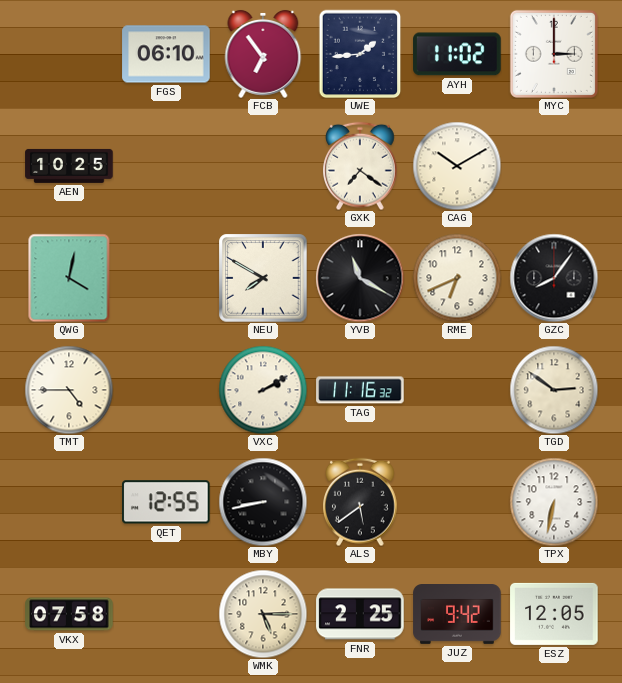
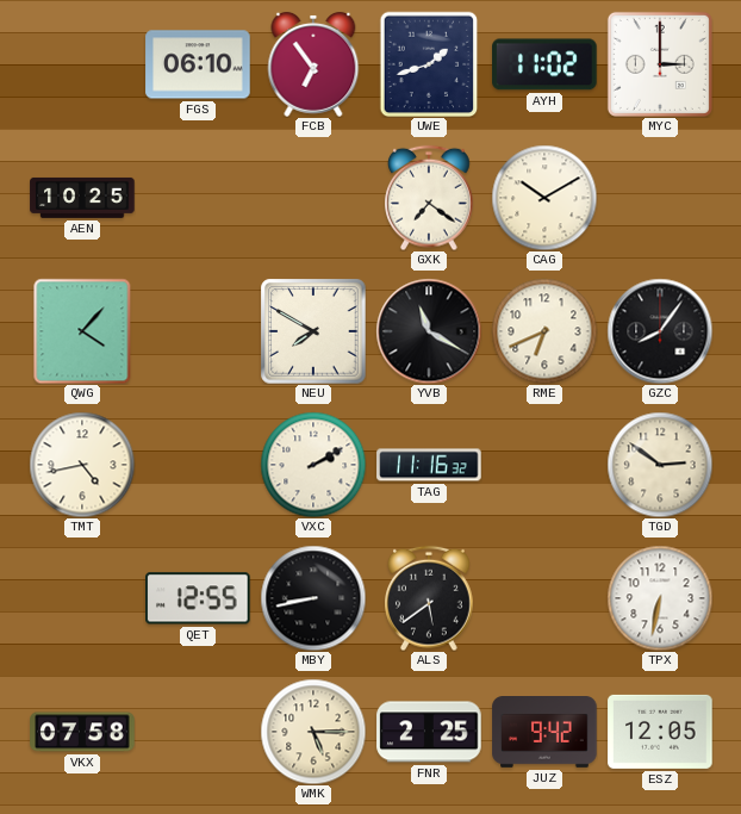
UWE: 1:44 -> 1:42
QWG: 4:02 -> 4:07
TMT: 4:45 -> 4:43
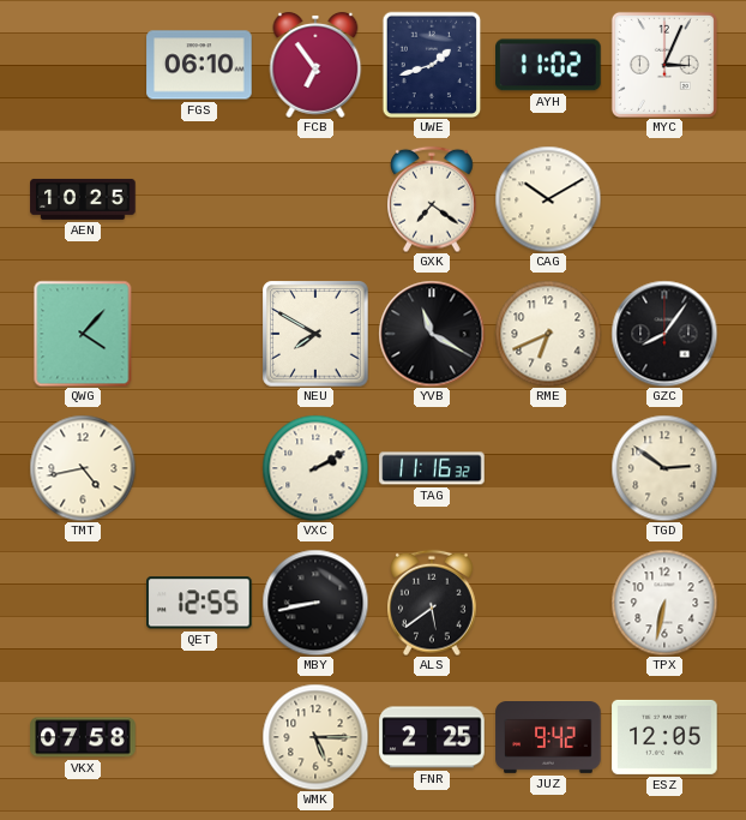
MYC: 3:00 -> 3:04
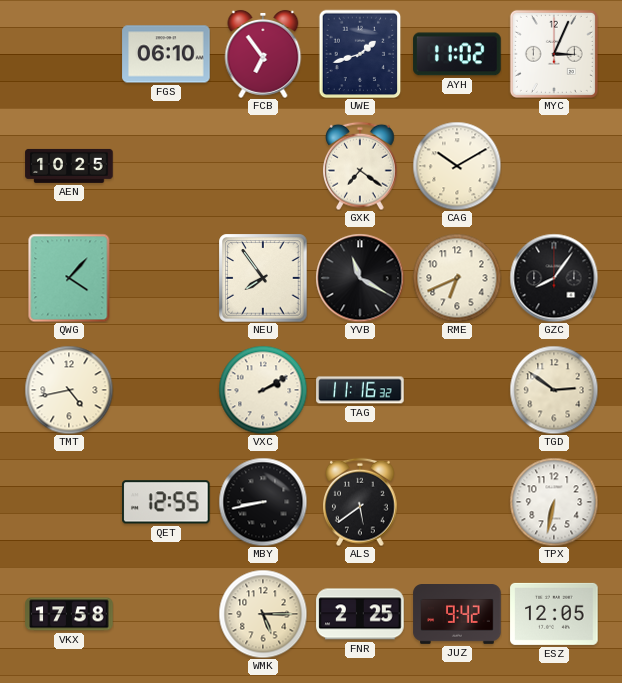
NEU: 7:50 -> 7:54
VKX: 07:58 -> 17:58
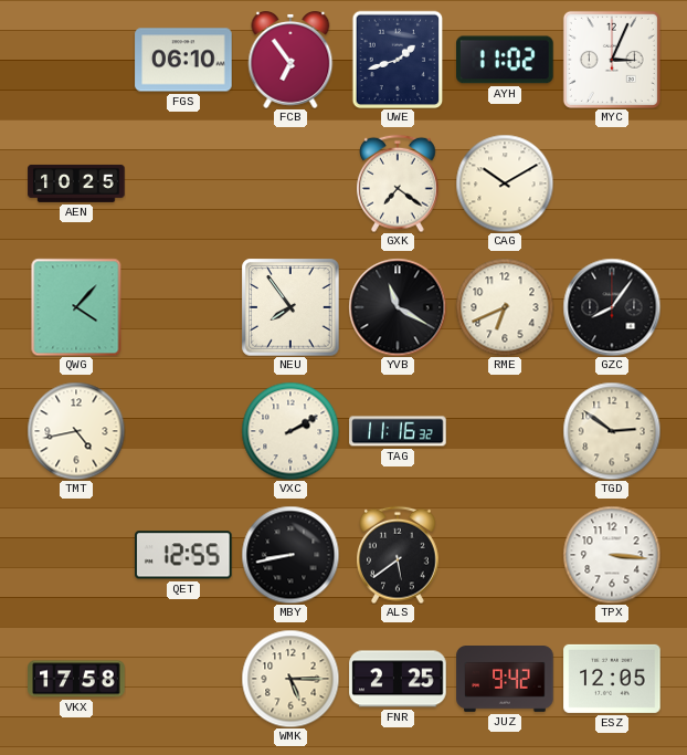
TPX: 6:32 -> 3:16
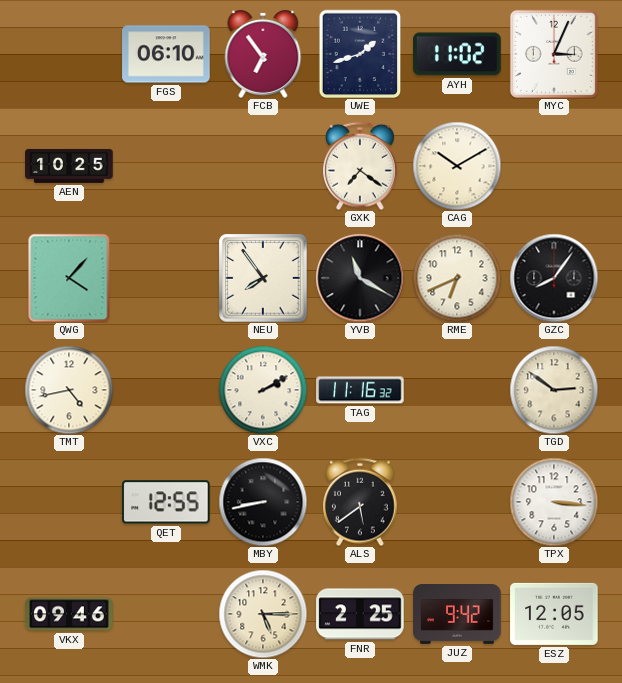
VKX: 17:58 -> 09:46
